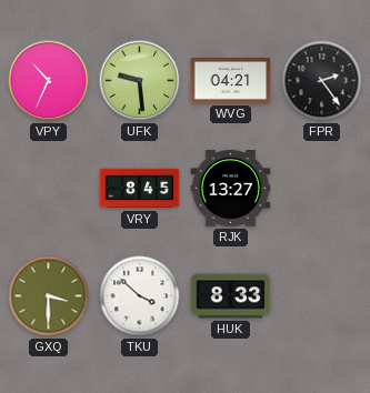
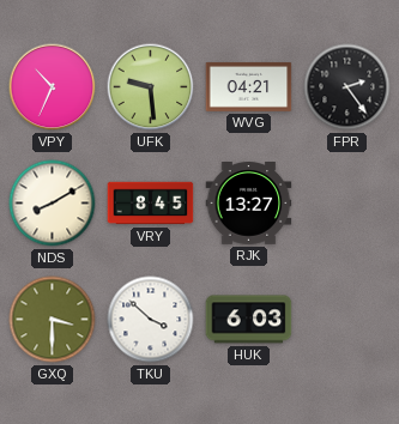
NDS: none -> 8:10
HUK: 8:33 -> 6:03
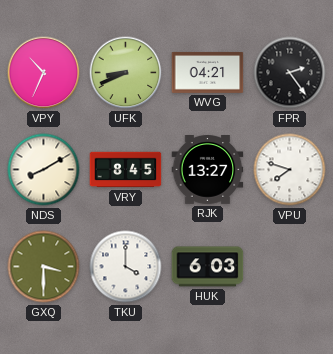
UFK: 9:29 -> 8:41
VPU: none -> 7:48
TKU: 3:52 -> 4:00
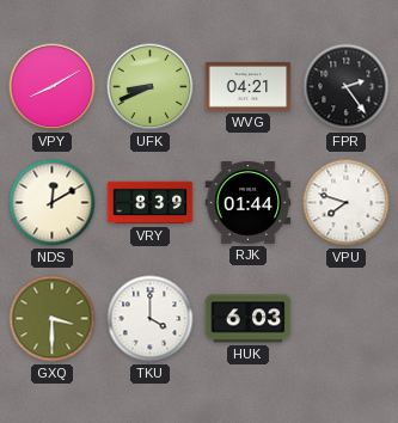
VPY: 10:34 -> 8:10
NDS: 8:10 -> 12:10
VRY: 8:45 -> 8:39
RJK: 13:27 -> 01:44
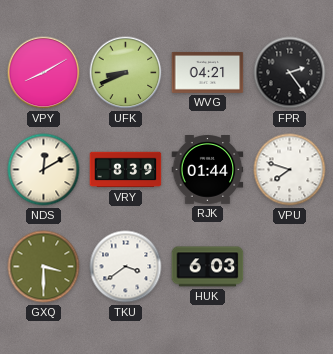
TKU: 4:00 -> 3:39
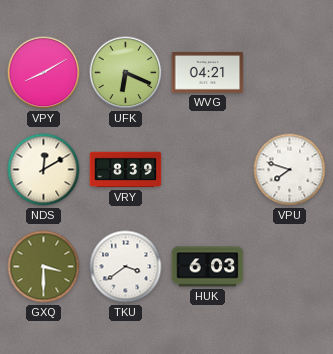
UFK: 8:41 -> 6:19
FPR: 2:24 -> none
RJK: 01:44 -> none
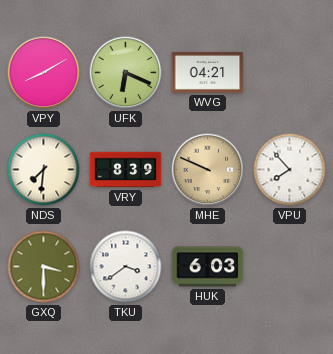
NDS: 12:10 -> 7:31
MHE: none -> 9:49
VPU: 7:48 -> 7:53
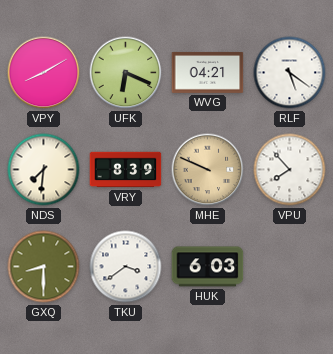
RLF: none -> 5:21
GXQ: 3:30 -> 8:30
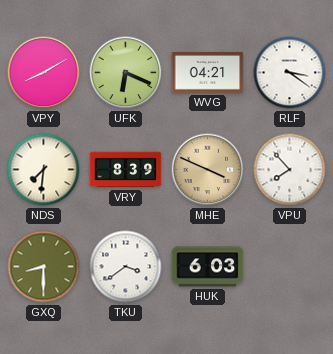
RLF: 5:21 -> 3:21
MHE: 9:49 -> 3:49
